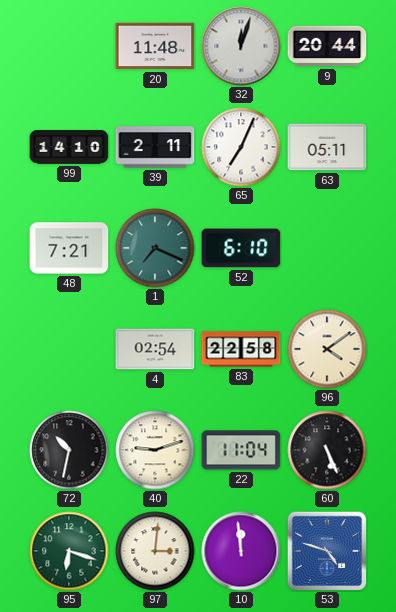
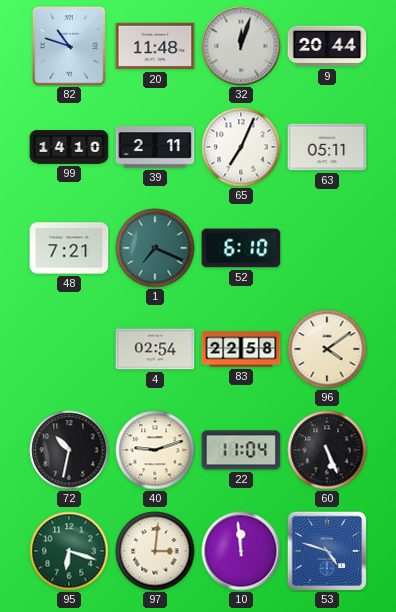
82: none -> 10:48
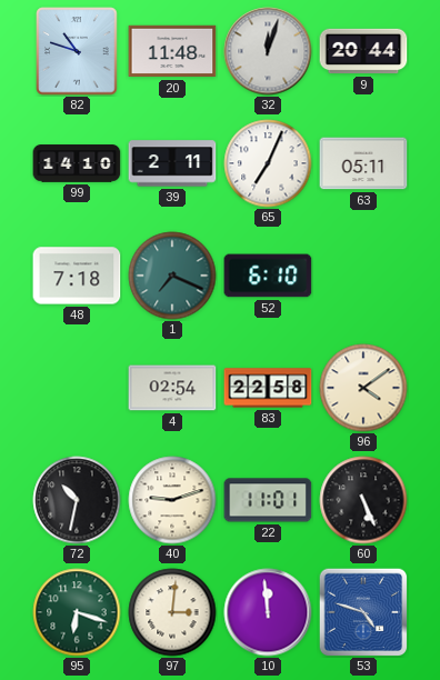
48: 7:21 -> 7:18
22: 11:04 -> 11:01
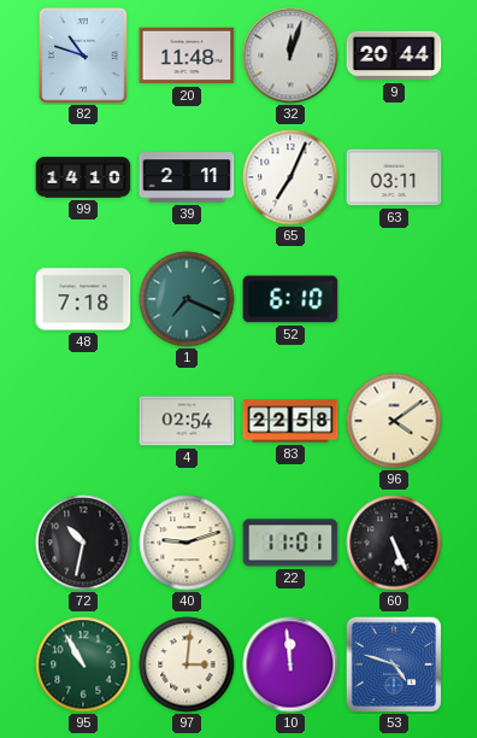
63: 05:11 -> 03:11
95: 6:18 -> 10:55
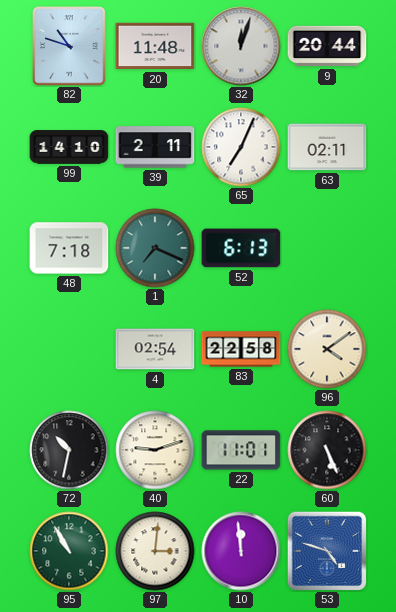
63: 03:11 -> 02:11
52: 6:10 -> 6:13
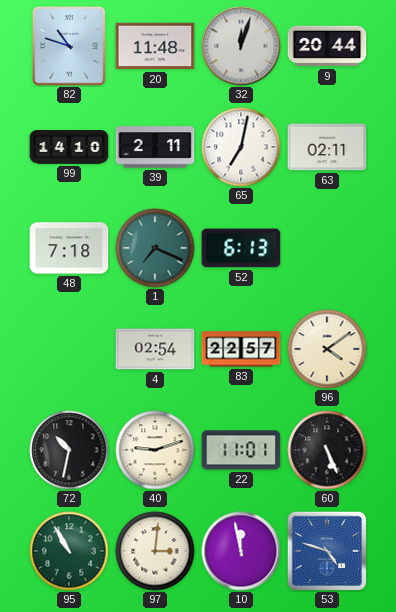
65: 7:04 -> 7:02
83: 22:58 -> 22:57
10: 11:59 -> 11:58
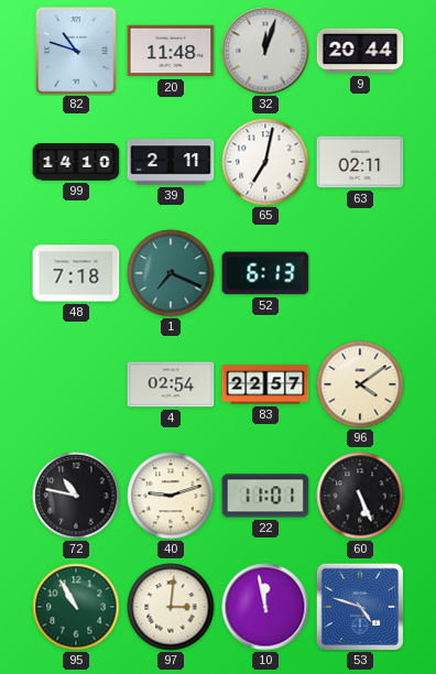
72: 10:32 -> 10:47
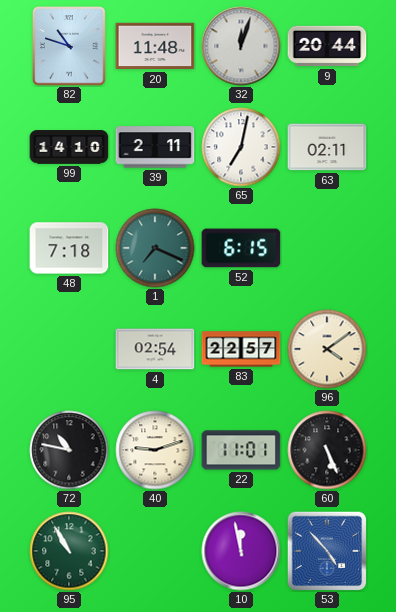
52: 6:13 -> 6:15
97: 3:01 -> none
53: 4:48 -> 4:53
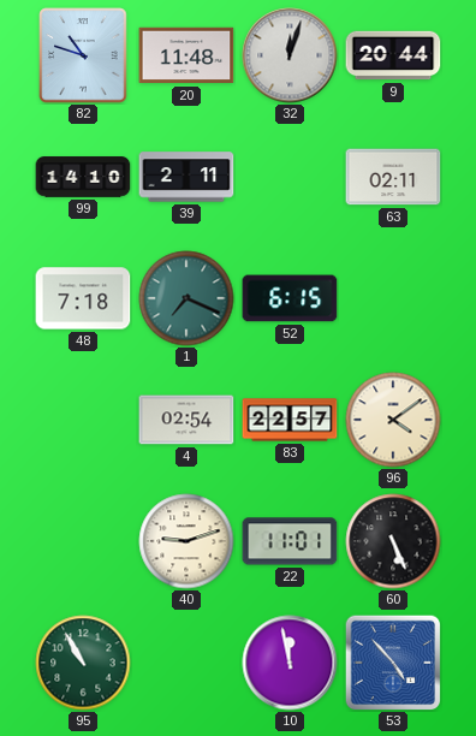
65: 7:02 -> none
72: 10:47 -> none
